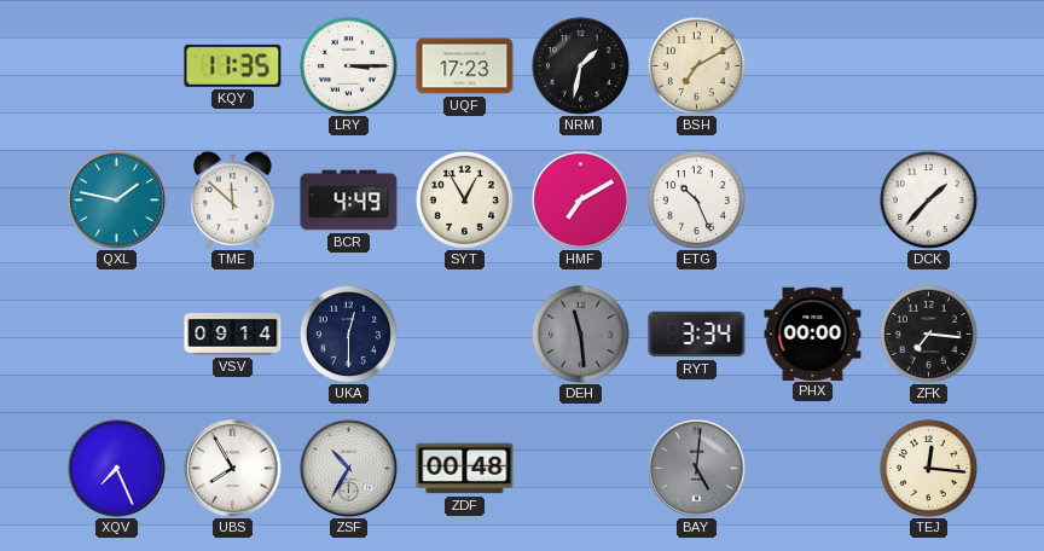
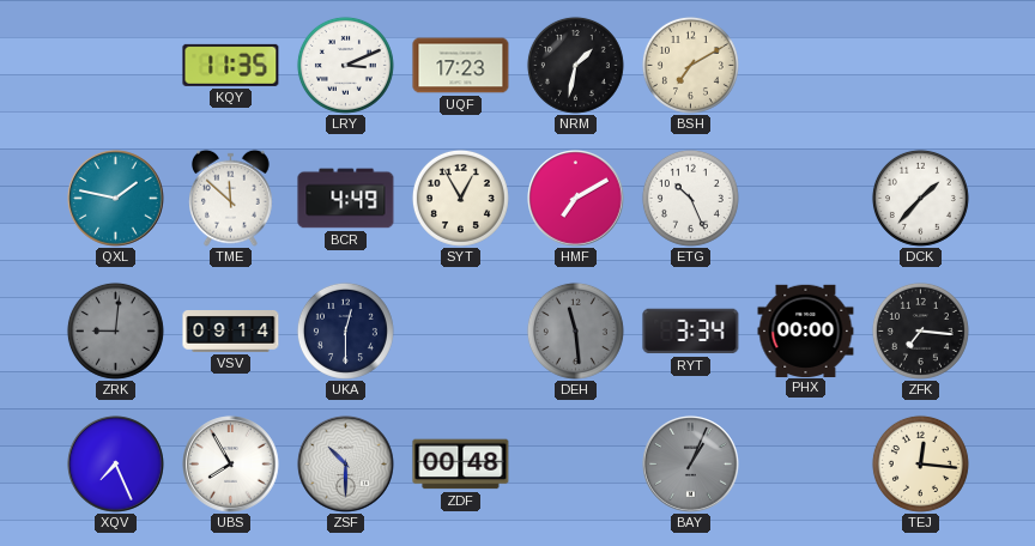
LRY: 3:15 -> 3:11
ZRK: none -> 9:01
ZSF: 10:35 -> 10:30
BAY: 5:01 -> 1:04
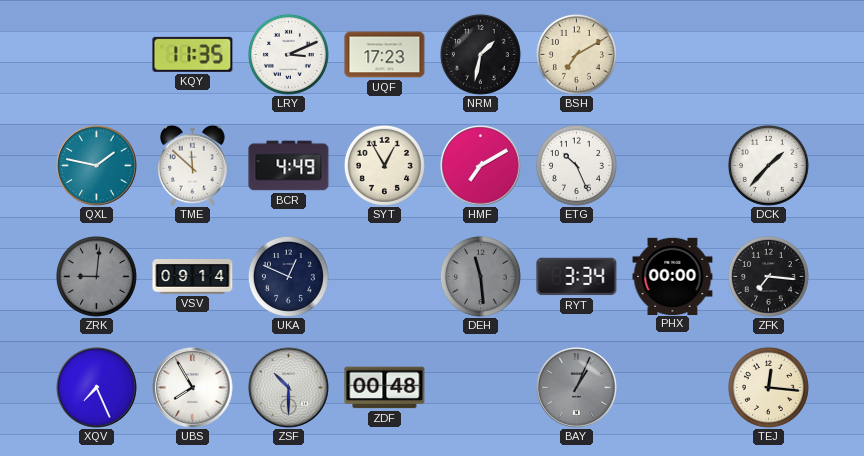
UKA: 12:30 -> 12:49
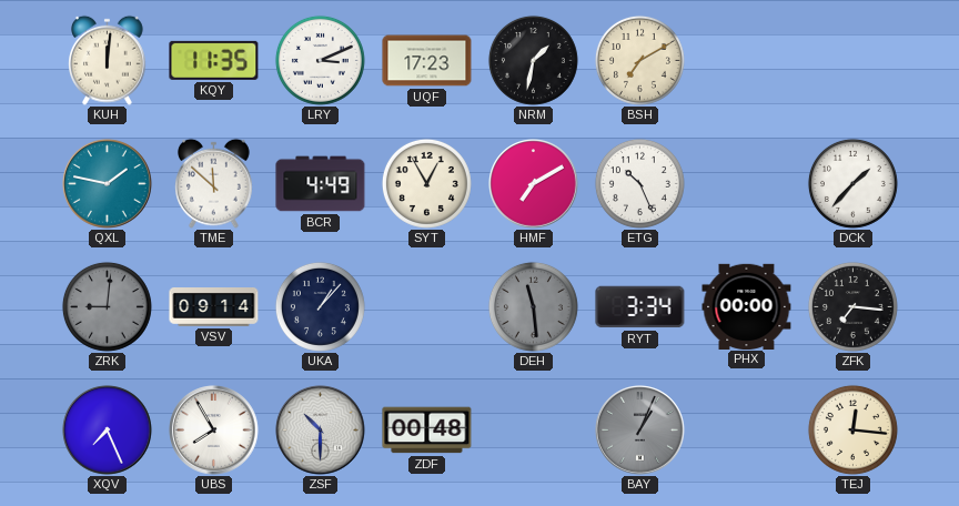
KUH: none -> 12:01
UKA: 12:49 -> 1:07
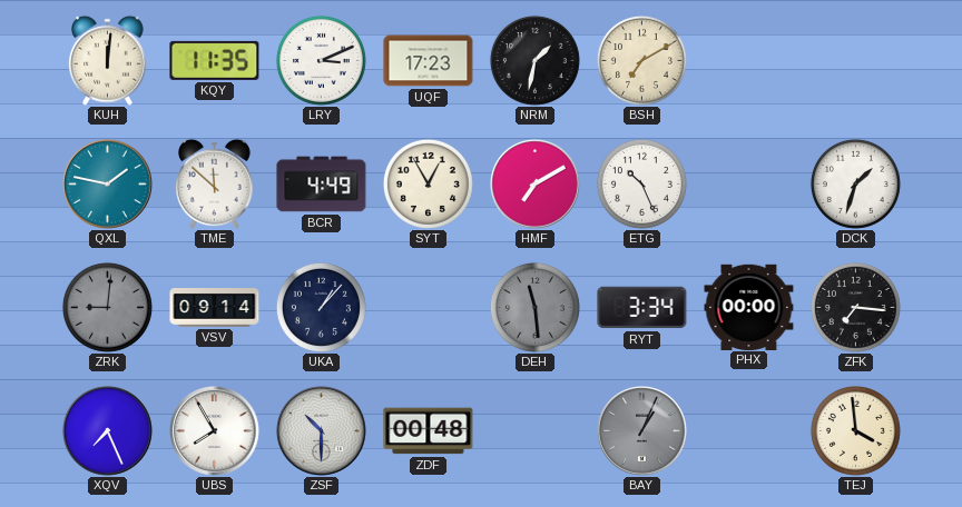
DCK: 1:37 -> 1:33
TEJ: 12:16 -> 3:59
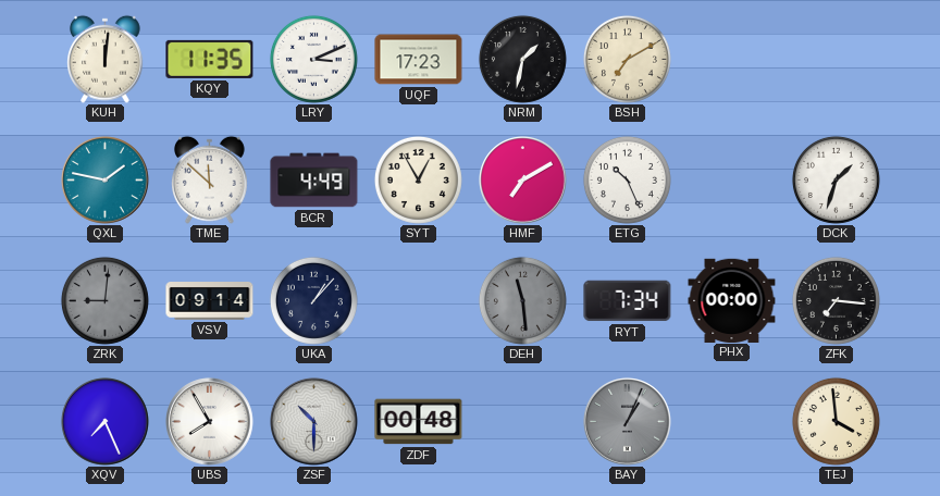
RYT: 3:34 -> 7:34
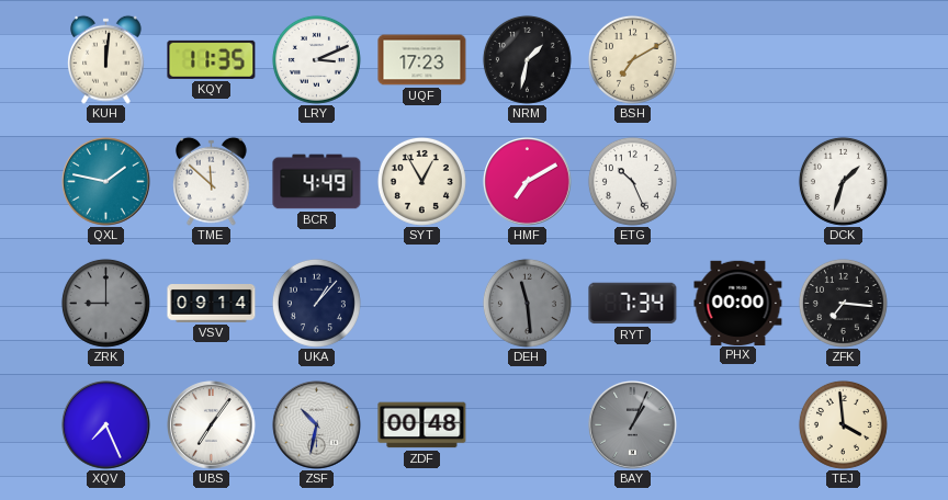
ZRK: 9:01 -> 9:00
UBS: 7:55 -> 7:06
ZSF: 10:30 -> 10:32
